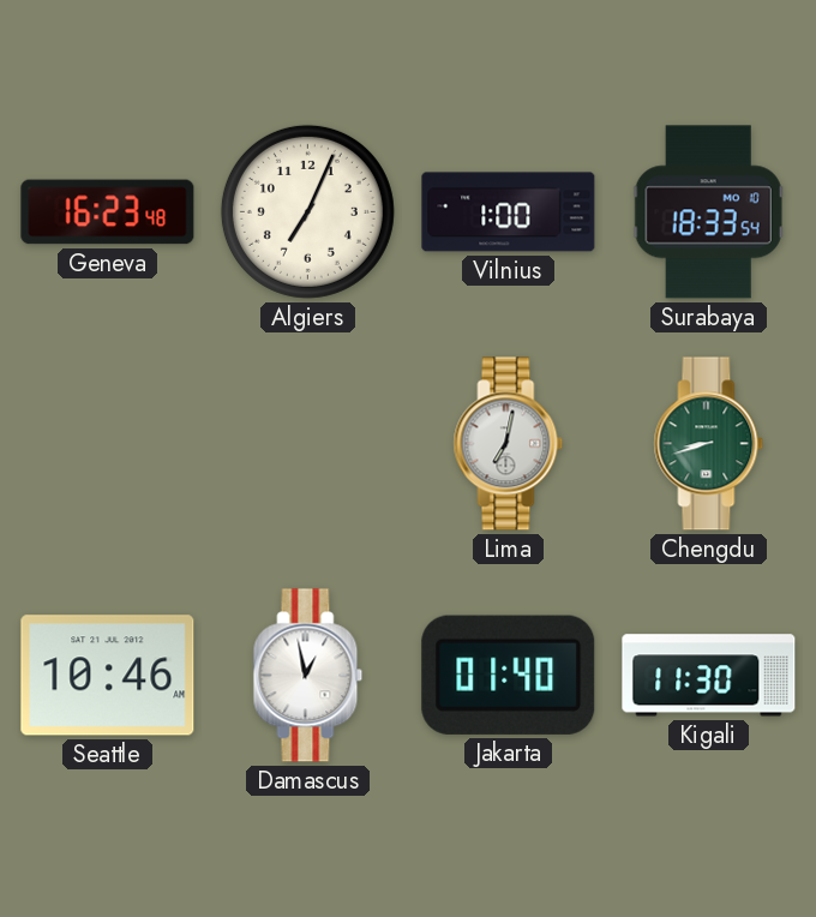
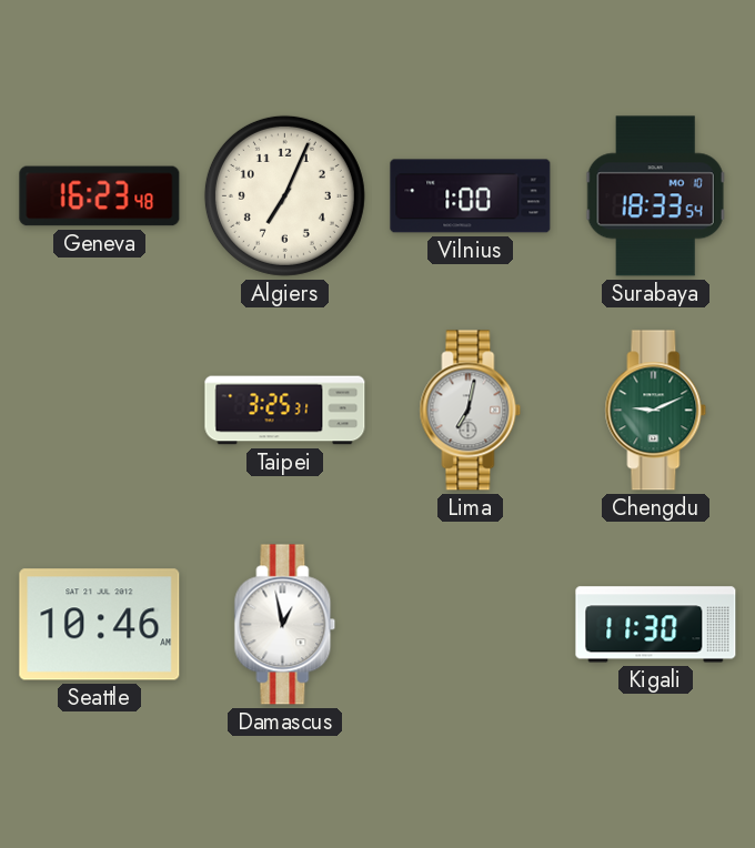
Taipei: none -> 3:25
Chengdu: 8:42 -> 9:11
Jakarta: 01:40 -> none
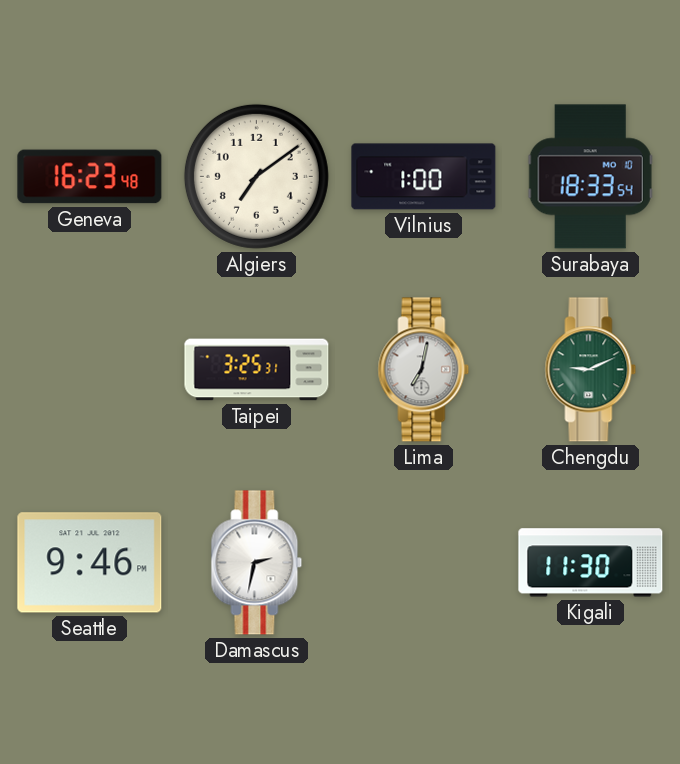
Algiers: 7:04 -> 7:09
Seattle: 10:46 -> 9:46
Damascus: 12:58 -> 2:32
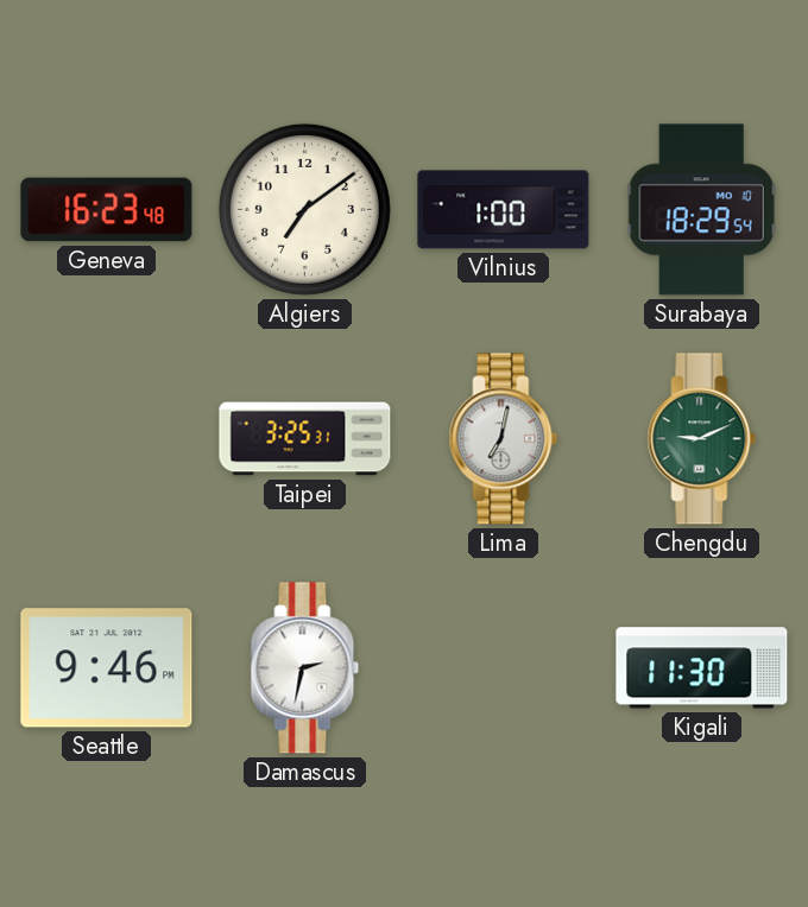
Surabaya: 18:33 -> 18:29
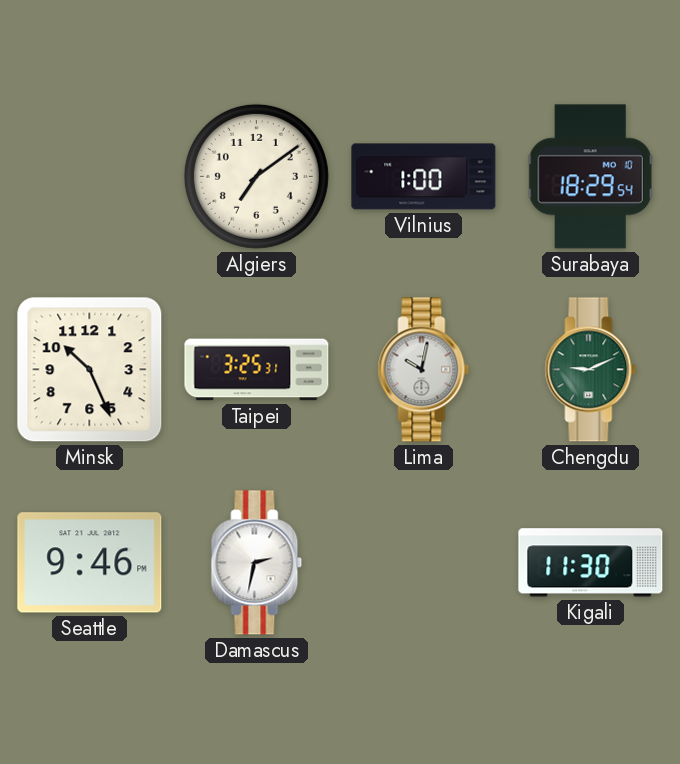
Geneva: 16:23 -> none
Minsk: none -> 10:26
Lima: 7:02 -> 10:02
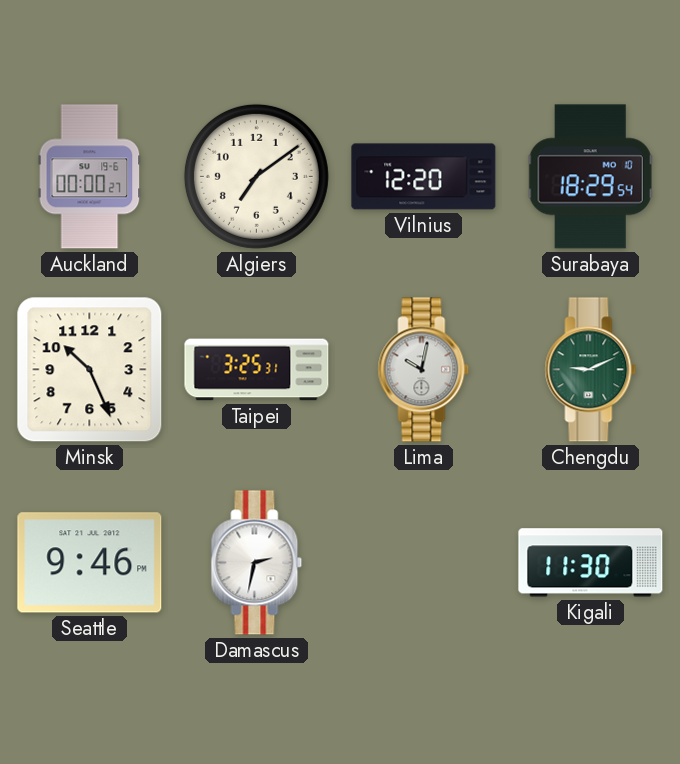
Auckland: none -> 00:00
Vilnius: 1:00 -> 12:20
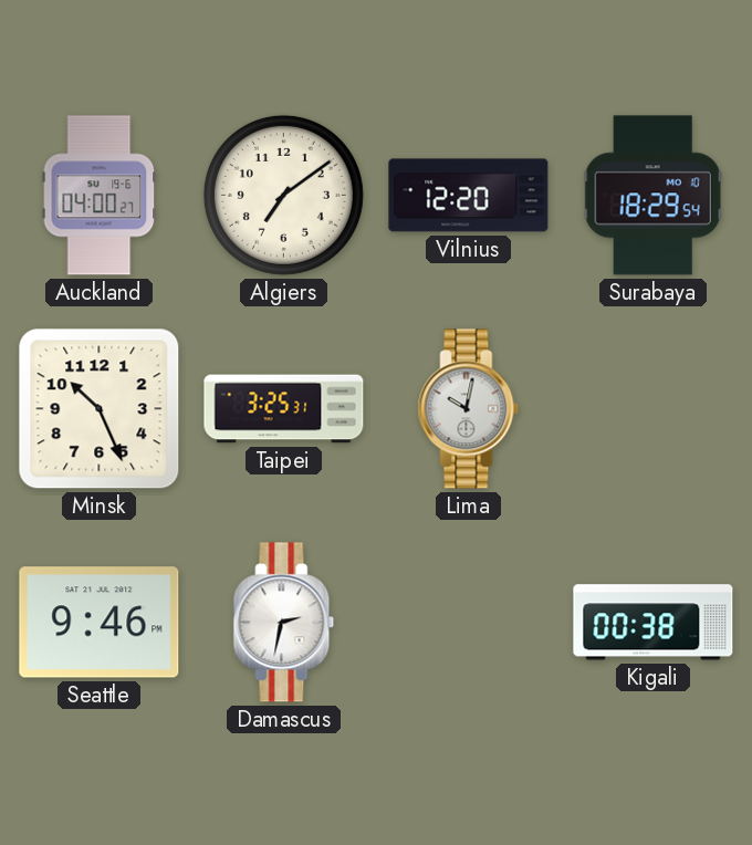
Auckland: 00:00 -> 04:00
Chengdu: 9:11 -> none
Kigali: 11:30 -> 00:38
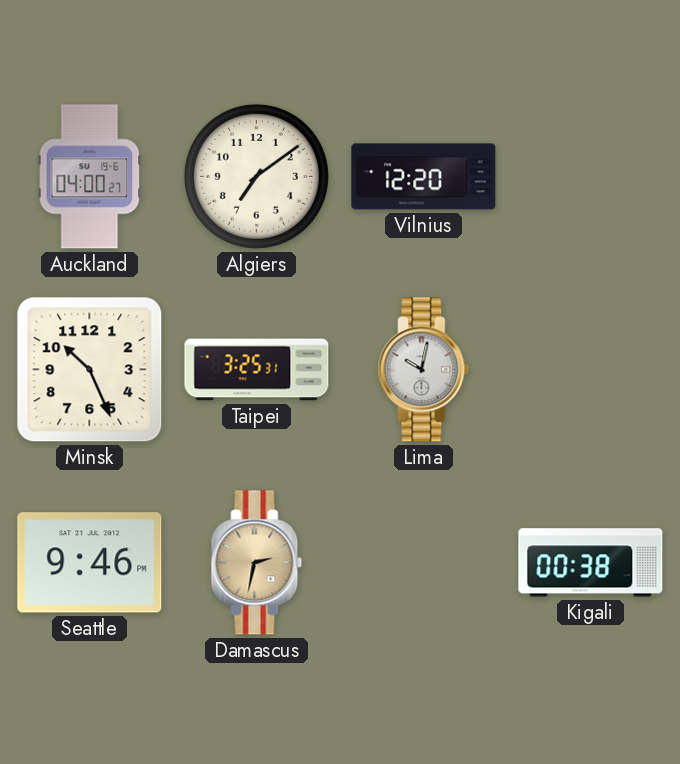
Surabaya: 18:29 -> none
Damascus dial: white -> champagne
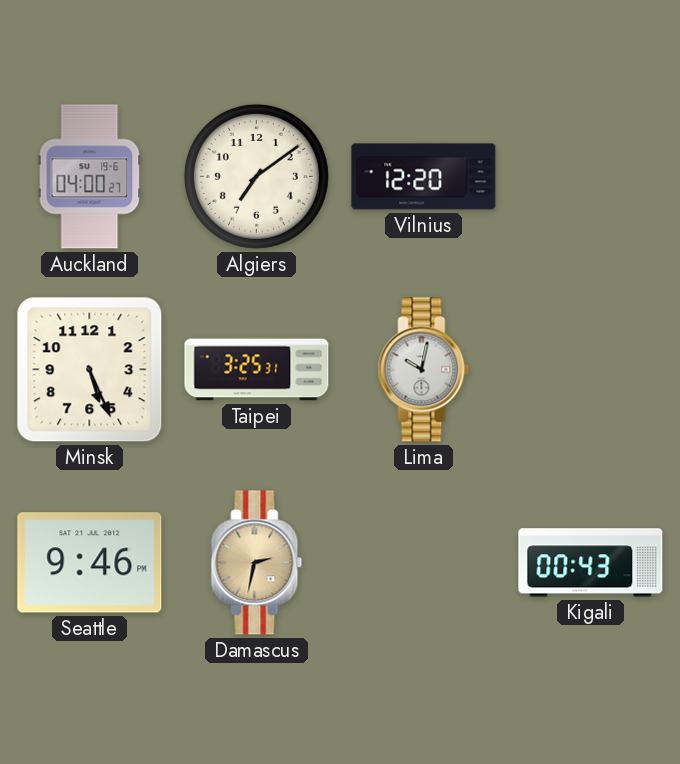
Minsk: 10:26 -> 5:26
Kigali: 00:38 -> 00:43
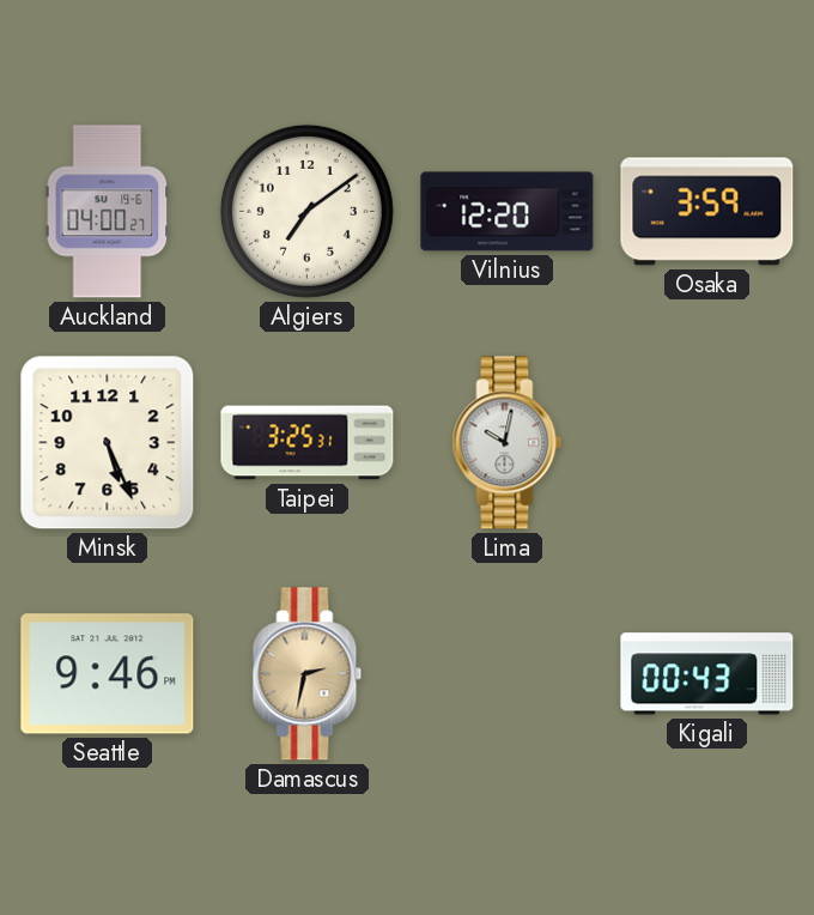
Osaka: none -> 3:59
